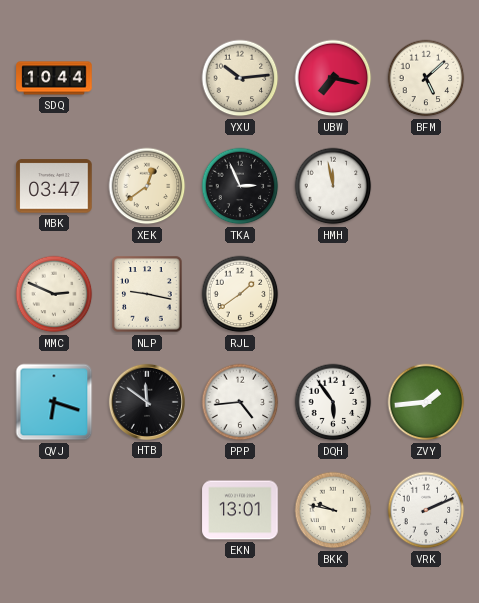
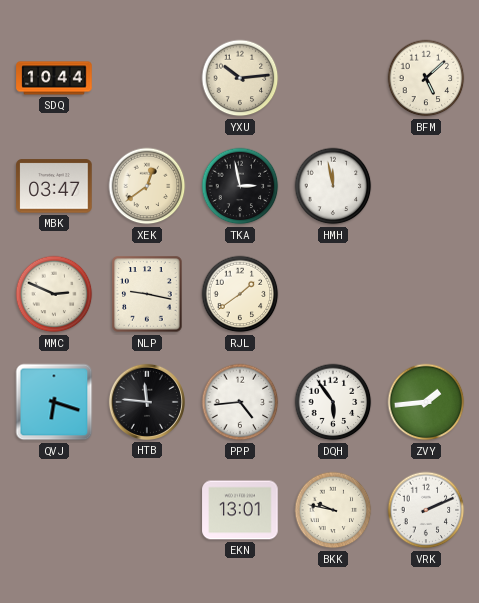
UBW: 7:17 -> none
TKA: 2:56 -> 2:58
HTB: 11:51 -> 11:46
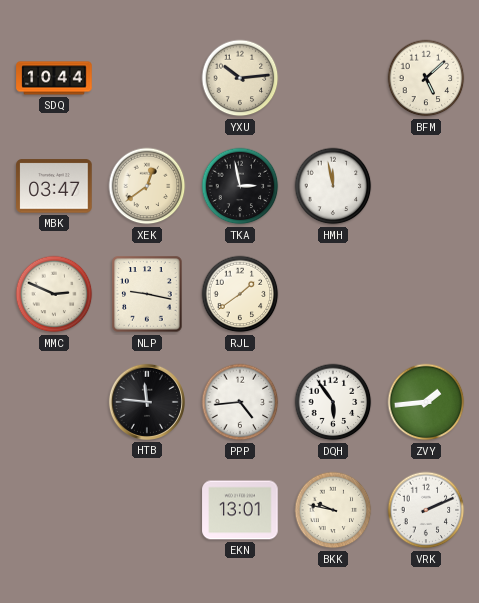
QVJ: 6:18 -> none
